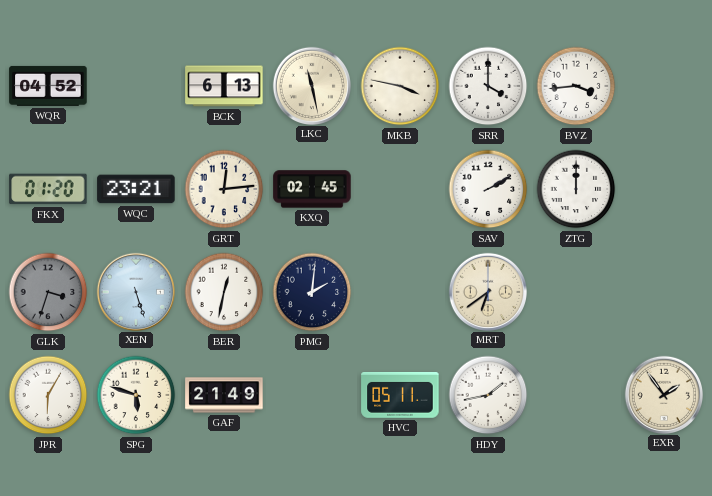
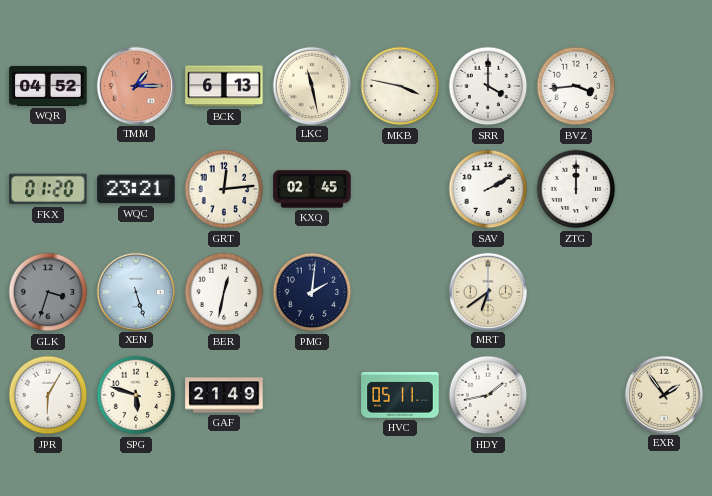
TMM: none -> 1:15
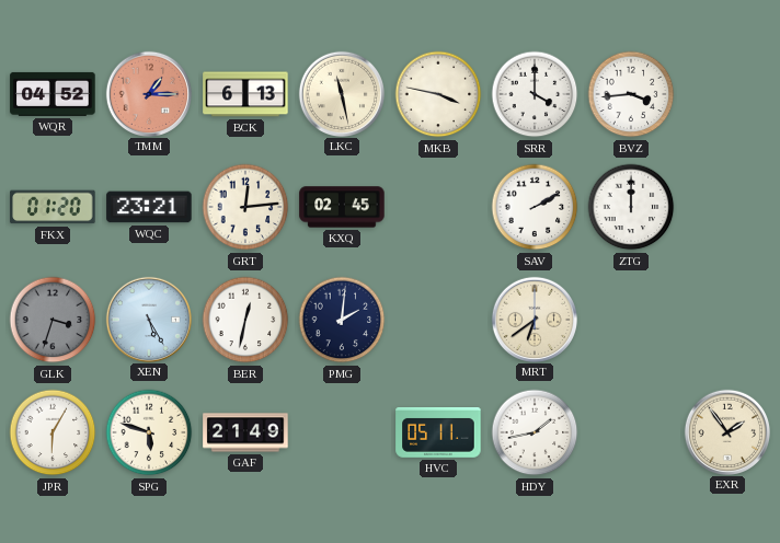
XEN: 5:27 -> 5:25
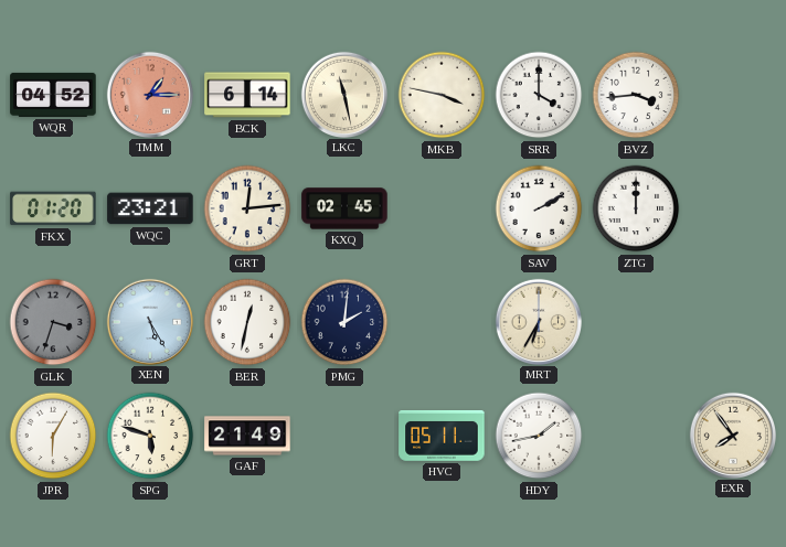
BCK: 6:13 -> 6:14
MRT: 6:39 -> 6:35
EXR: 1:54 -> 7:54
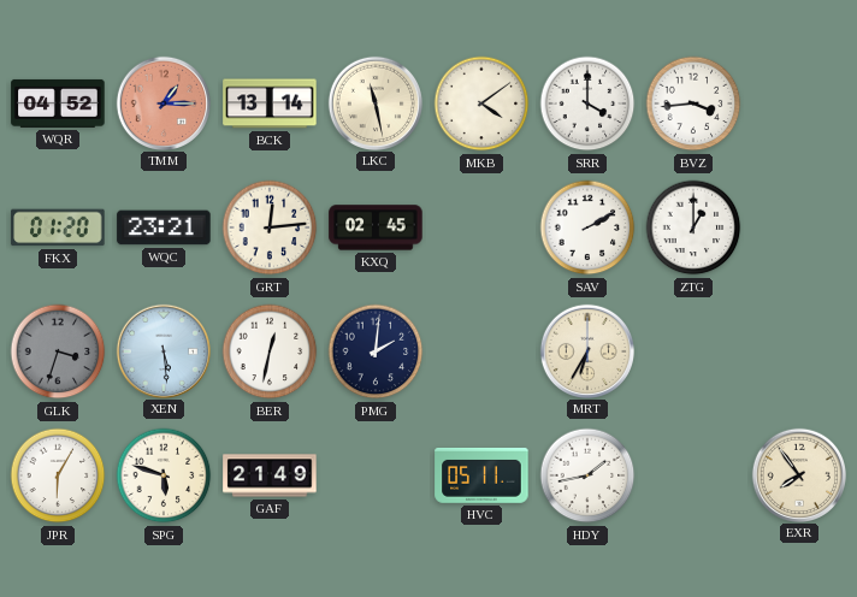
BCK: 6:14 -> 13:14
MKB: 3:47 -> 4:09
ZTG: 12:00 -> 1:00
XEN: 5:25 -> 5:29
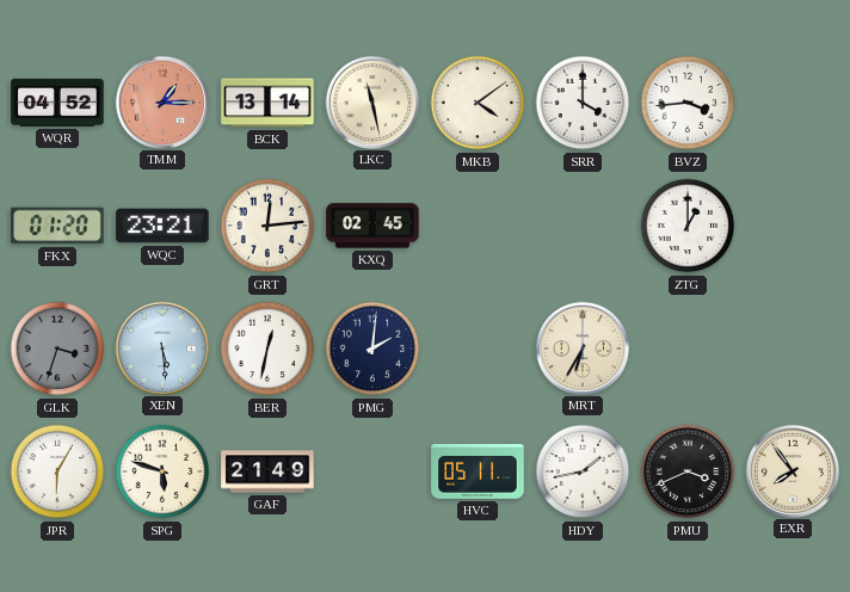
SAV: 2:10 -> none
PMU: none -> 3:41
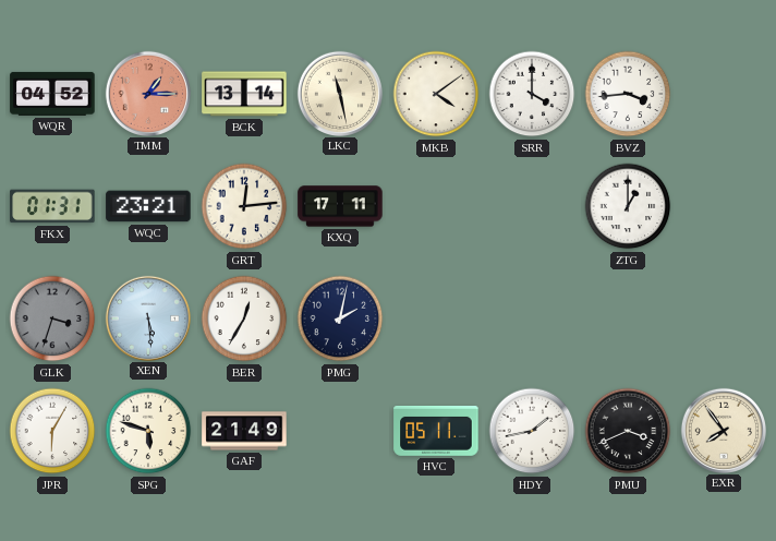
FKX: 01:20 -> 01:31
KXQ: 02:45 -> 17:11
BER: 12:32 -> 12:35
PMG: 2:01 -> 2:02
MRT: 6:35 -> none
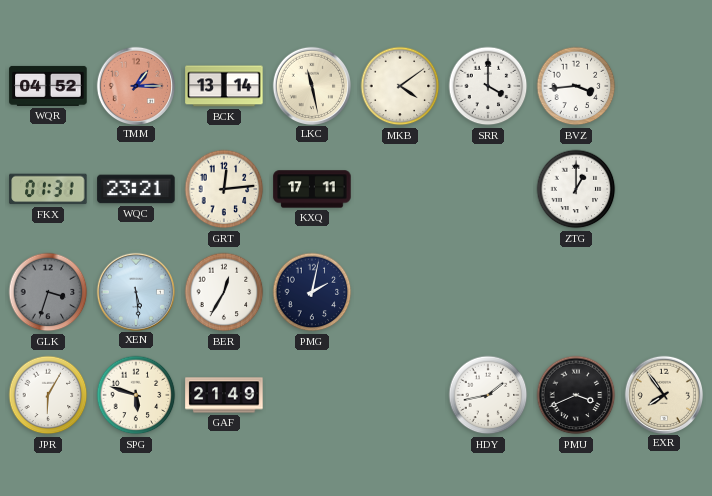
HVC: 05:11 -> none
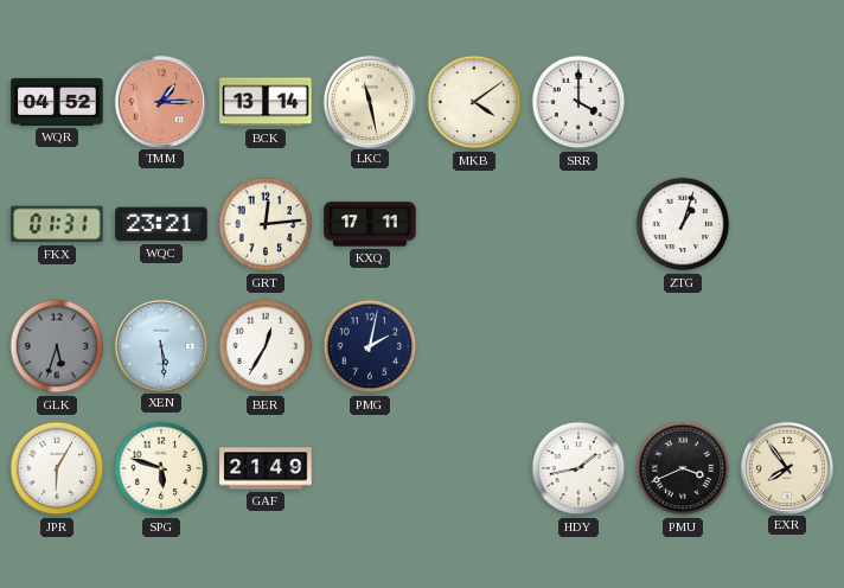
BVZ: 3:44 -> none
ZTG: 1:00 -> 1:03
GLK: 3:33 -> 5:33
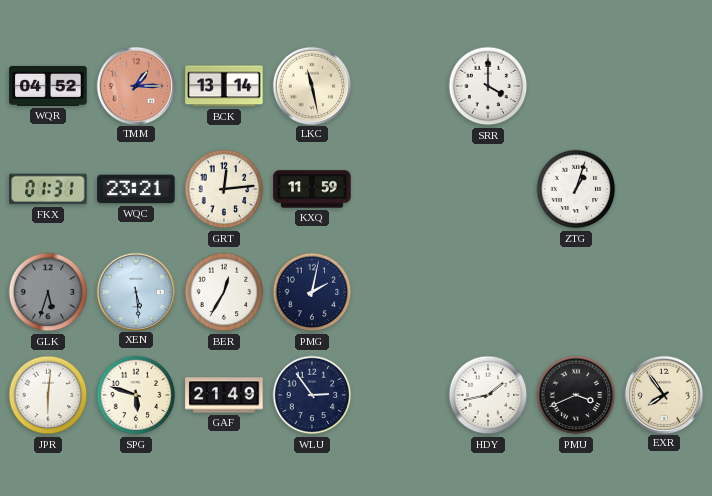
MKB: 4:09 -> none
KXQ: 17:11 -> 11:59
JPR: 6:05 -> 6:01
WLU: none -> 2:54
